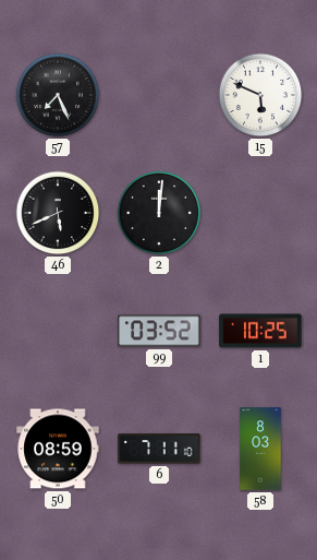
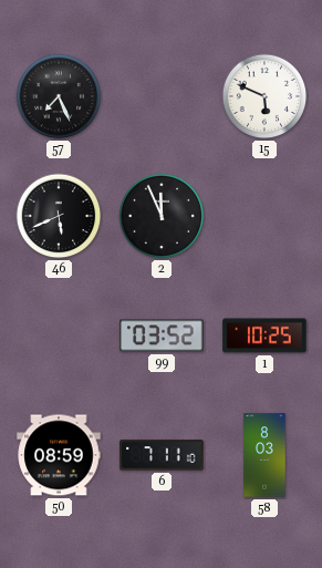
2: 12:01 -> 11:56
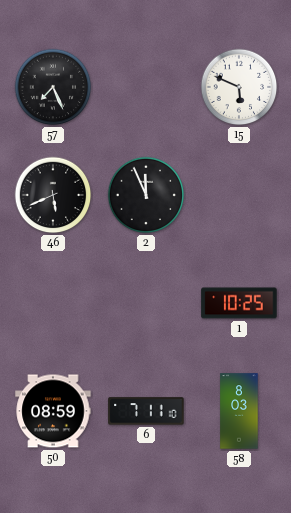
99: 03:52 -> none
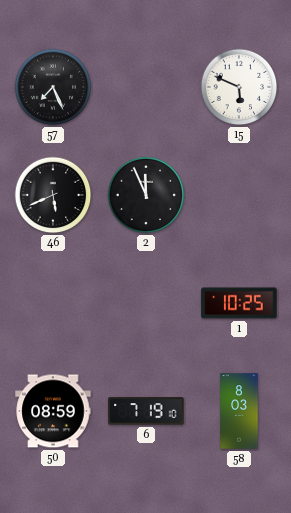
6: 7:11 -> 7:19
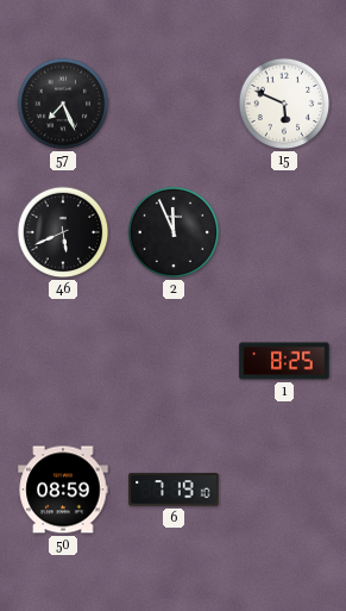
1: 10:25 -> 8:25
58: 8:03 -> none
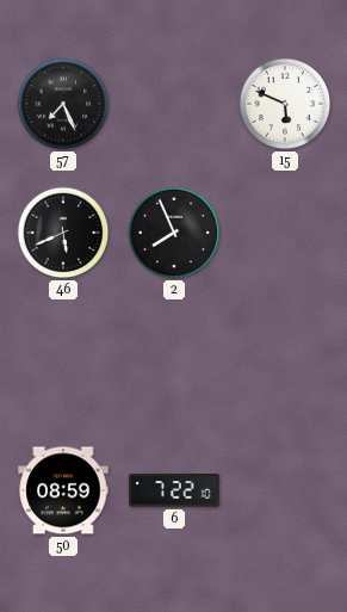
2: 11:56 -> 7:56
1: 8:25 -> none
6: 7:19 -> 7:22
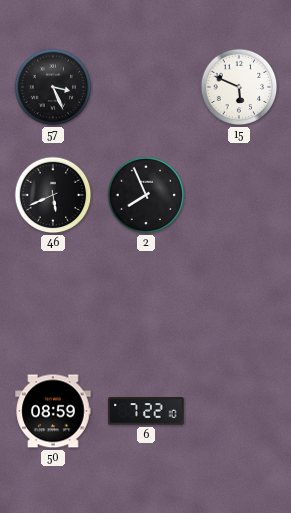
57: 7:26 -> 3:26
